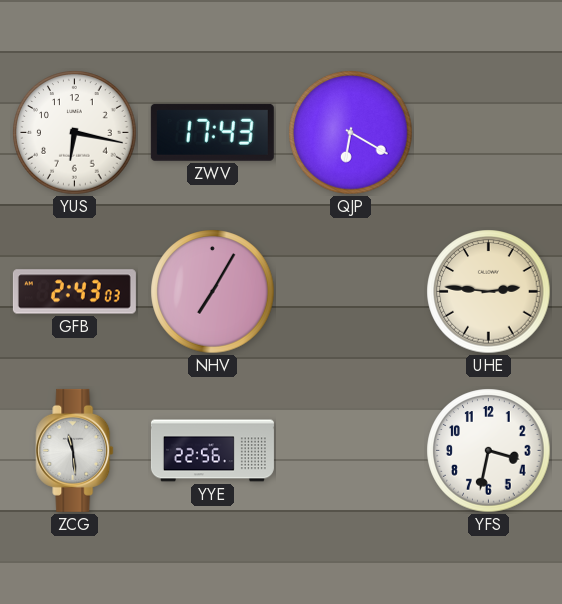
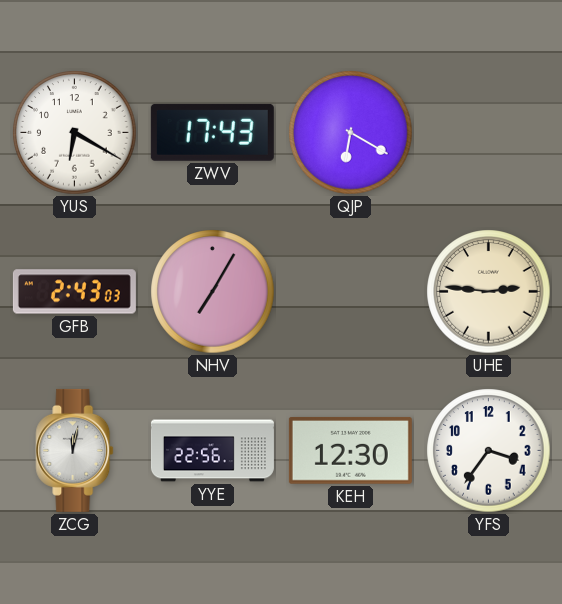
YUS: 6:17 -> 6:20
ZCG: 11:29 -> 12:02
KEH: none -> 12:30
YFS: 3:32 -> 3:36
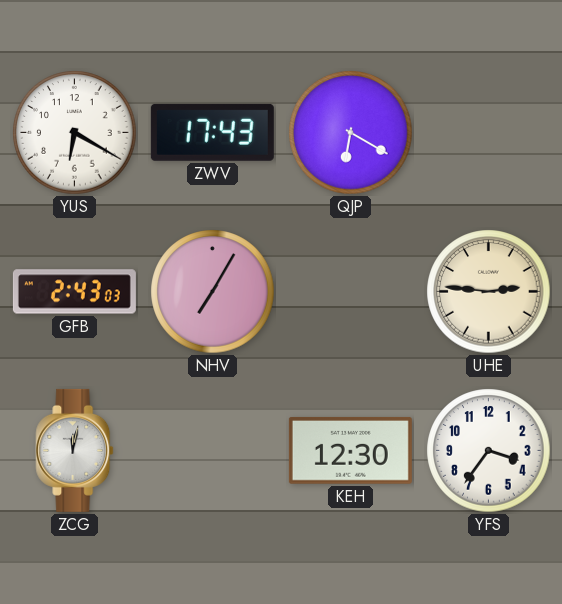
YYE: 22:56 -> none
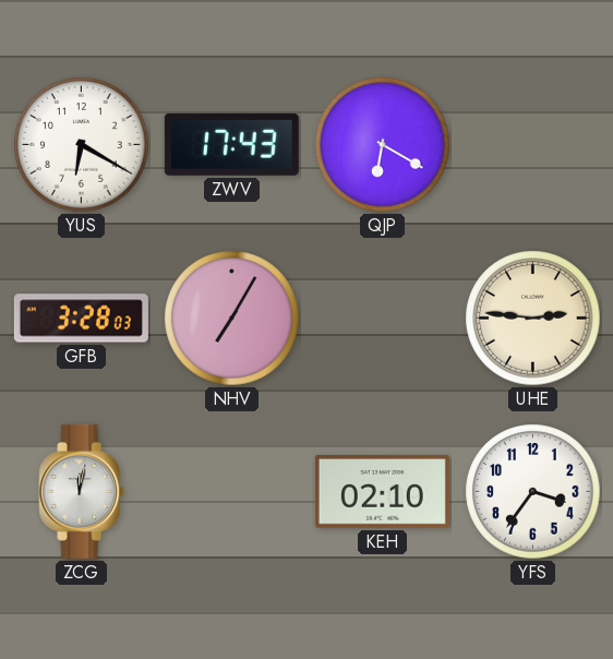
GFB: 2:43 -> 3:28
KEH: 12:30 -> 02:10
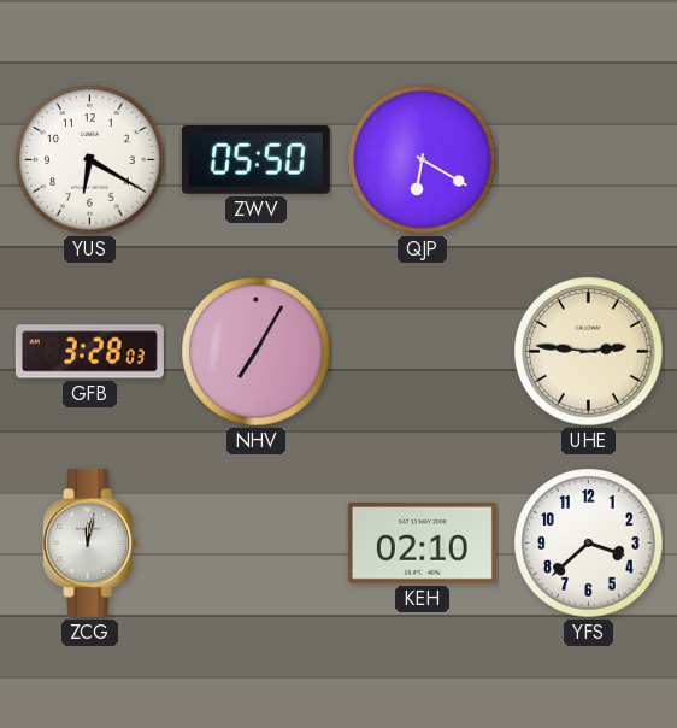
ZWV: 17:43 -> 05:50
YFS: 3:36 -> 3:38
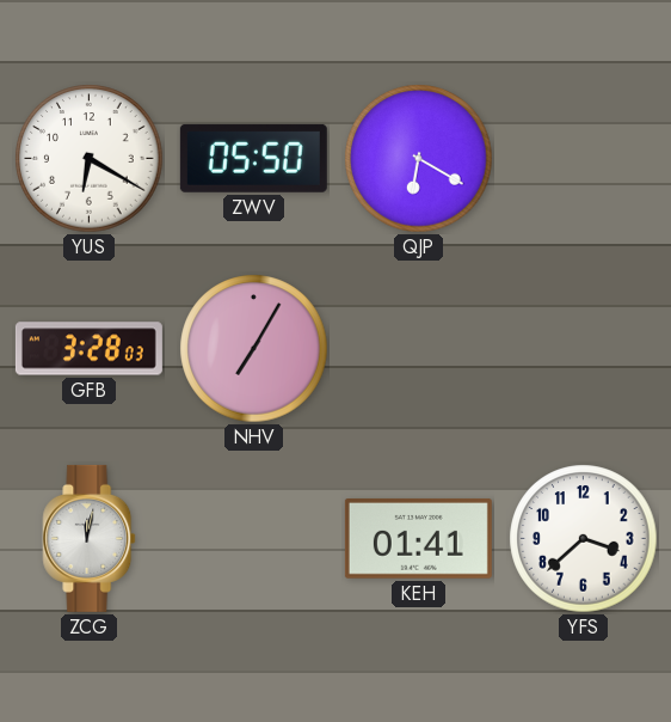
UHE: 2:46 -> none
KEH: 02:10 -> 01:41
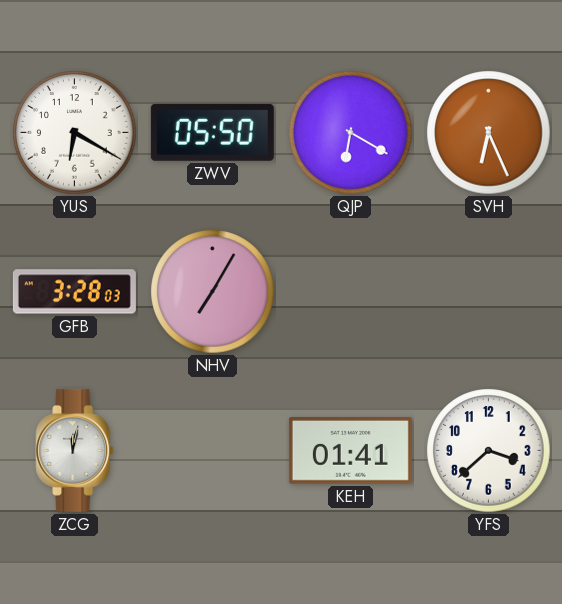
SVH: none -> 6:26
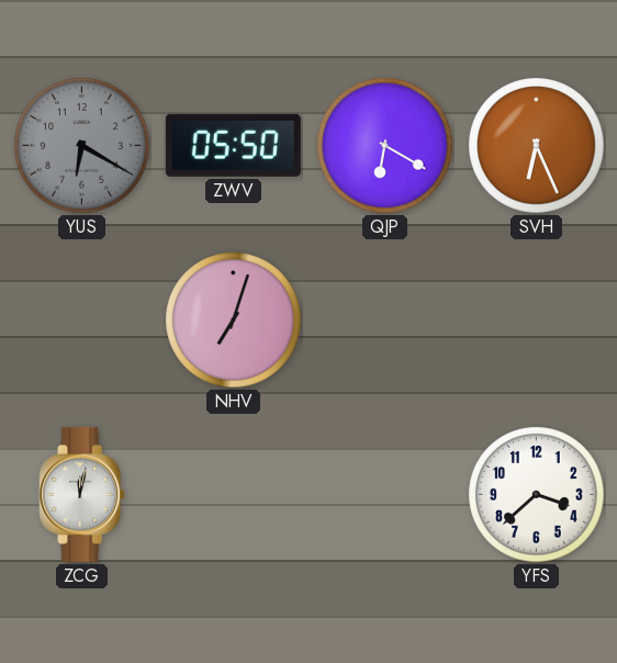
YUS dial: white -> grey
GFB: 3:28 -> none
NHV: 7:05 -> 7:03
KEH: 01:41 -> none
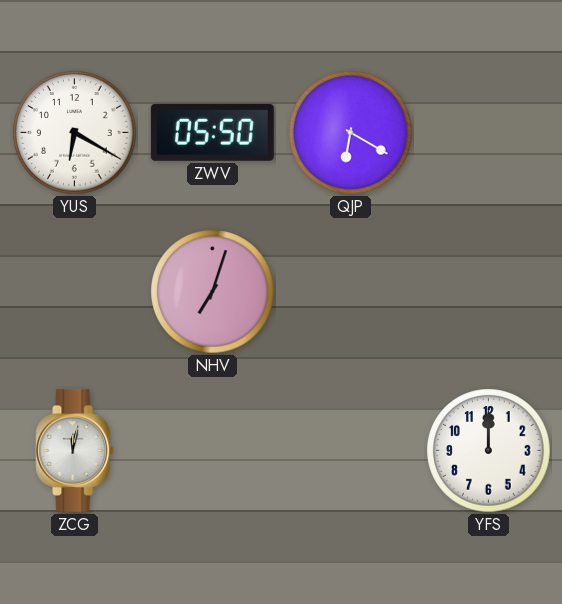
YUS dial: grey -> white
SVH: 6:26 -> none
YFS: 3:38 -> 12:00
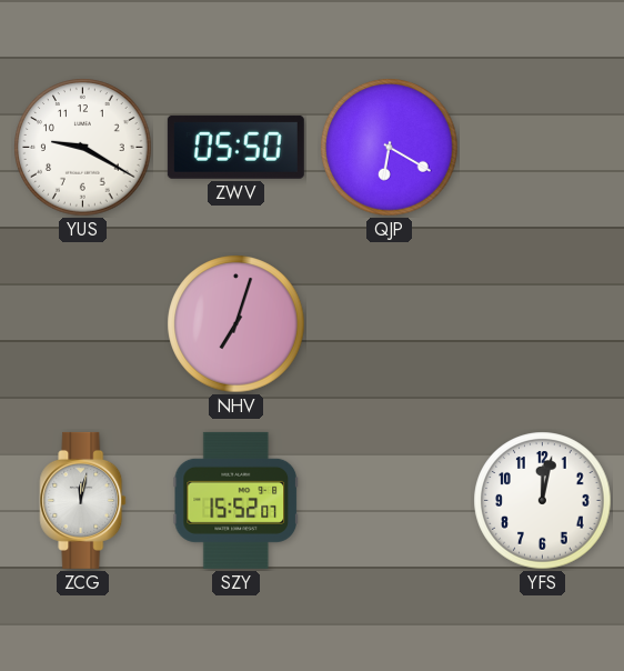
YUS: 6:20 -> 9:20
SZY: none -> 15:52
YFS: 12:00 -> 12:02
